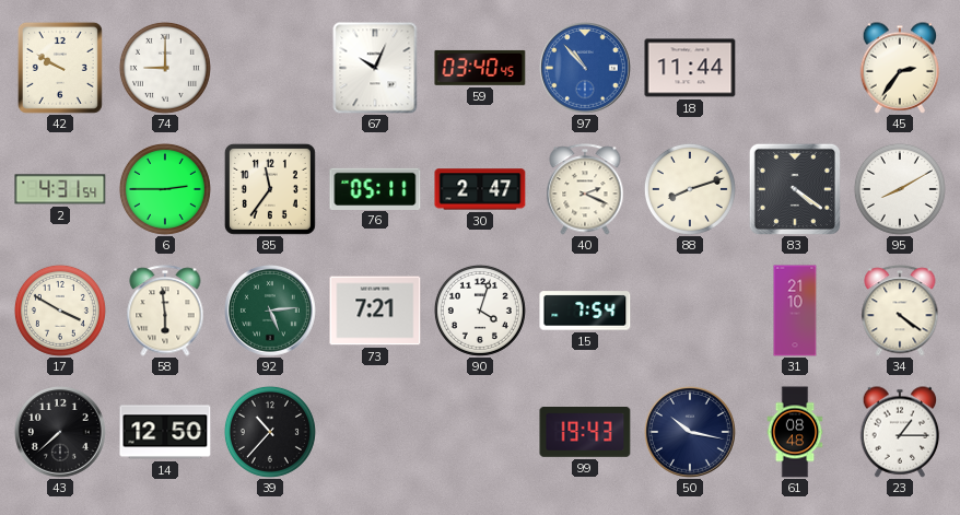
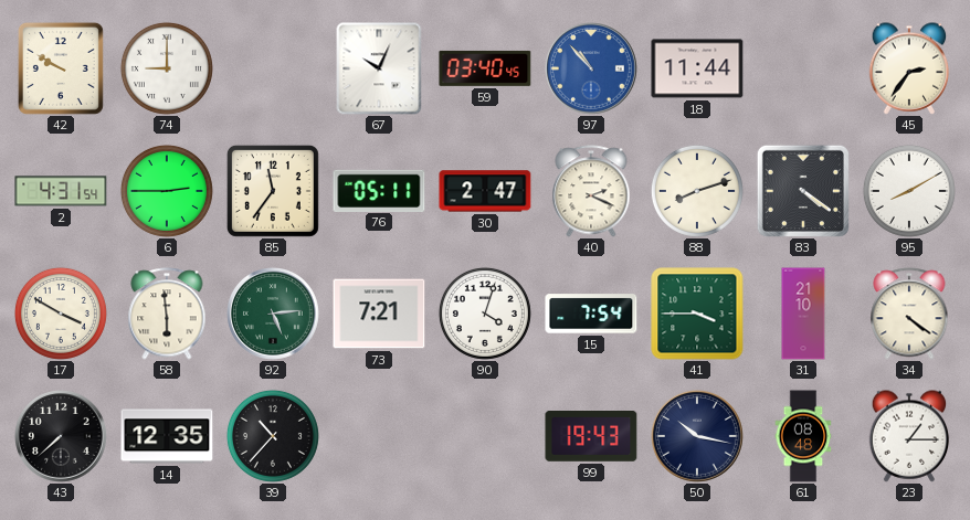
41: none -> 3:45
14: 12:50 -> 12:35
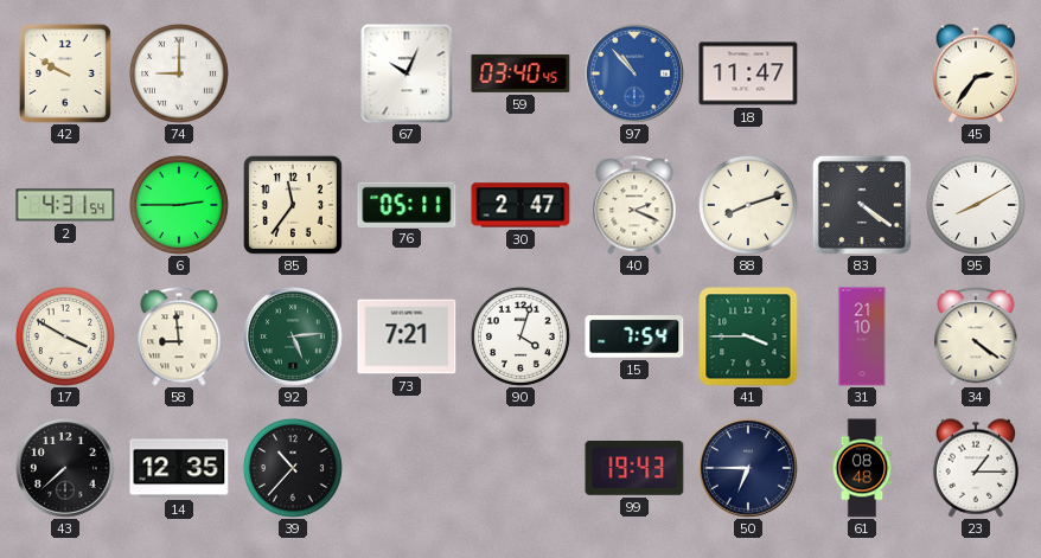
18: 11:44 -> 11:47
58: 5:59 -> 8:59
50: 10:17 -> 6:45
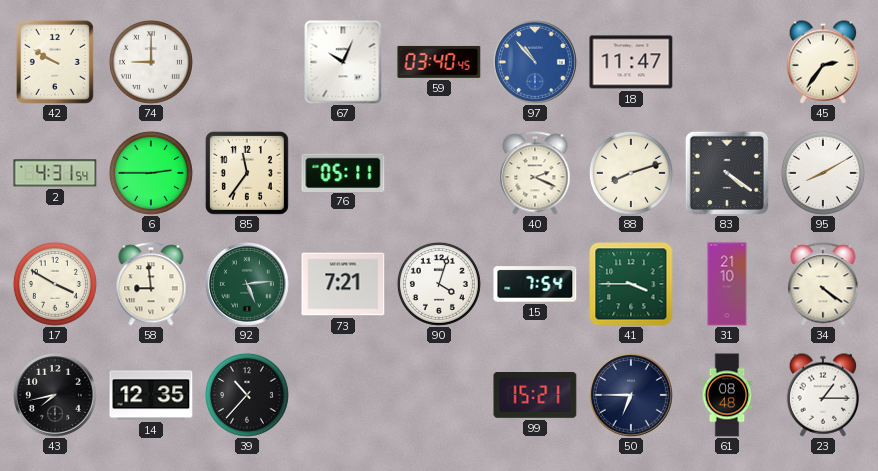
30: 2:47 -> none
43: 7:38 -> 7:43
99: 19:43 -> 15:21
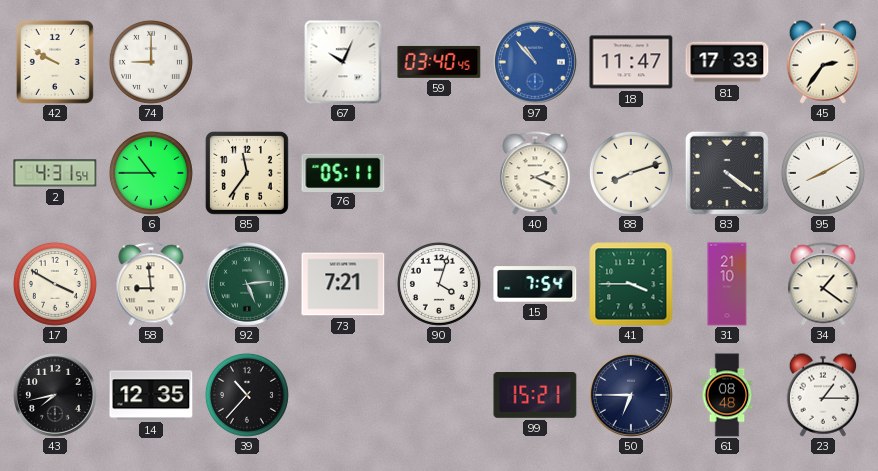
81: none -> 17:33
6: 2:45 -> 10:45
34: 4:21 -> 1:21
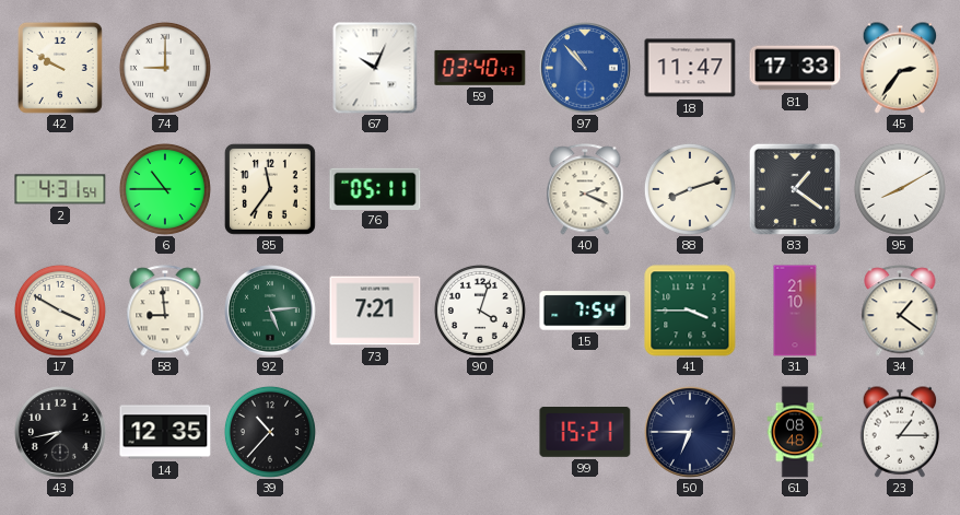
59: 03:40:45 -> 03:40:47
83: 4:21 -> 1:21
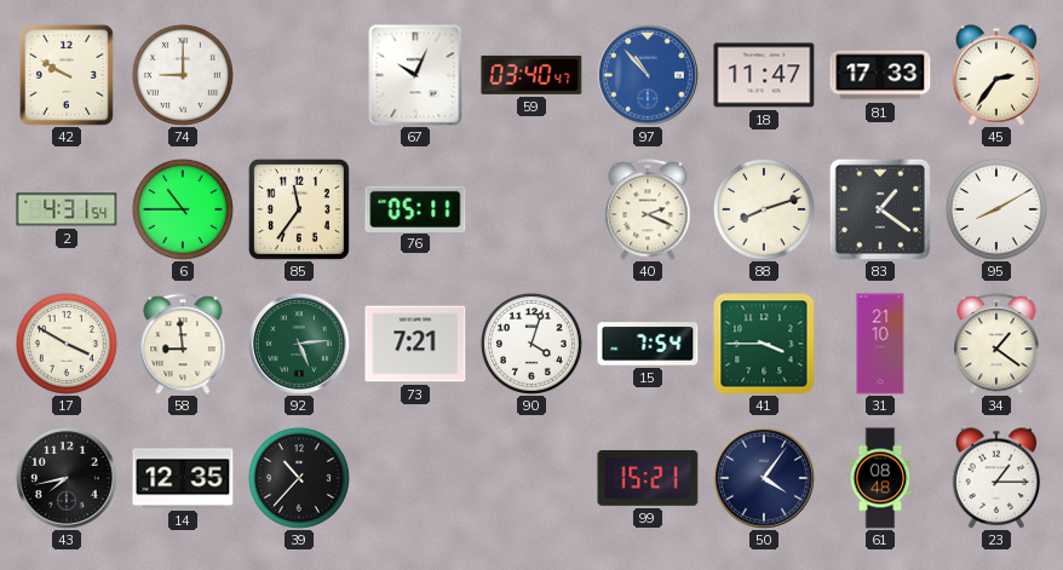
50: 6:45 -> 4:06
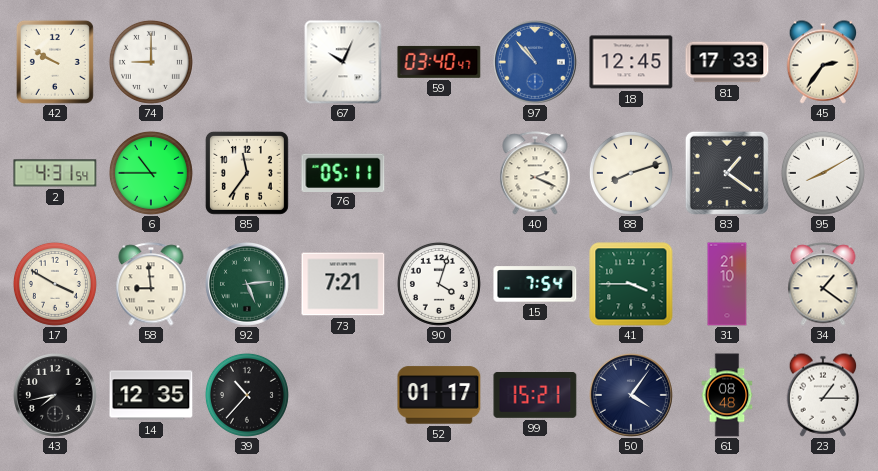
18: 11:47 -> 12:45
52: none -> 01:17
